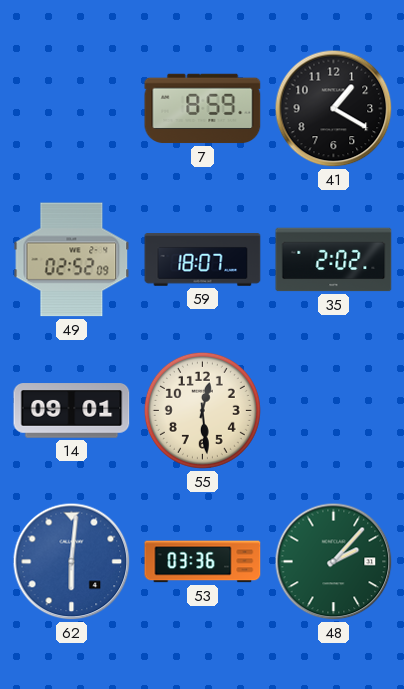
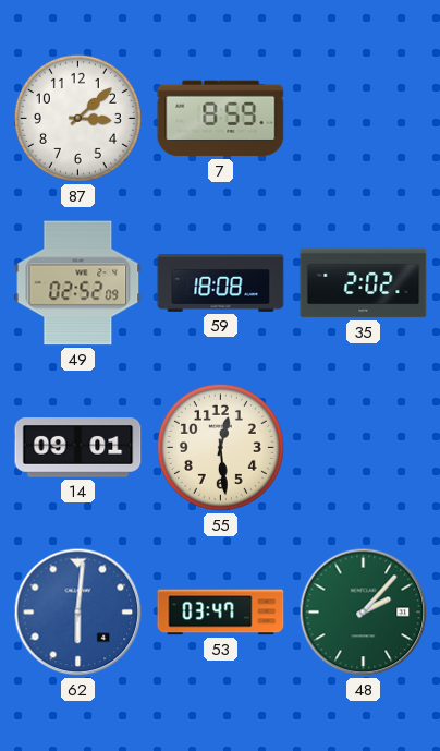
87: none -> 3:08
41: 1:20 -> none
59: 18:07 -> 18:08
53: 03:36 -> 03:47
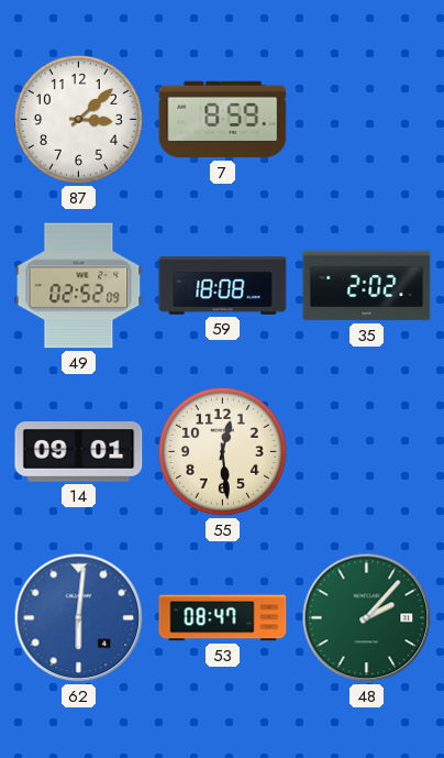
53: 03:47 -> 08:47
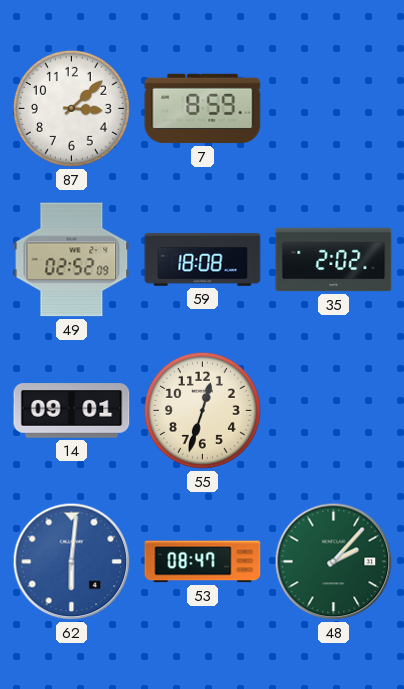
55: 12:29 -> 12:33
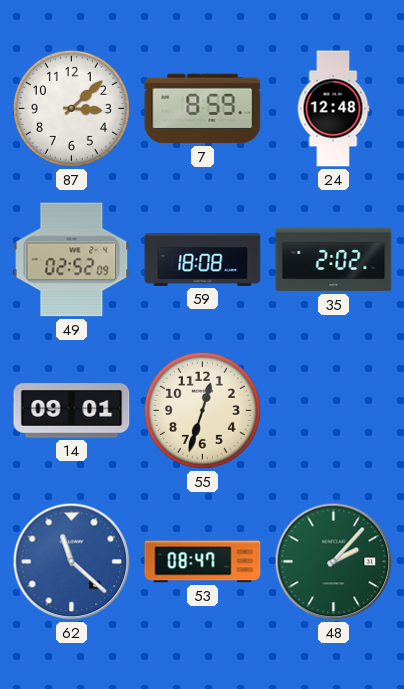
24: none -> 12:48
62: 6:01 -> 11:22
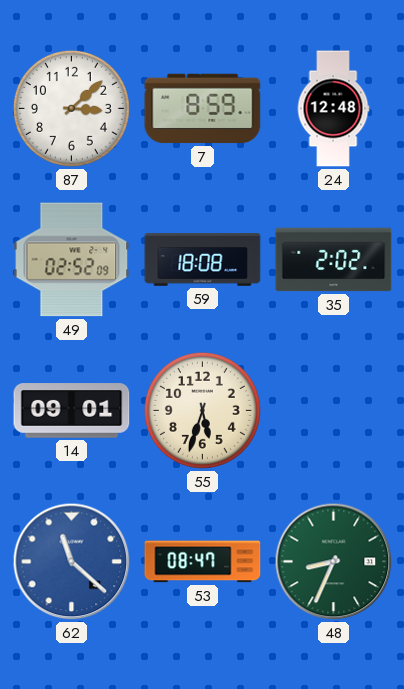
55: 12:33 -> 5:33
48: 2:07 -> 8:34
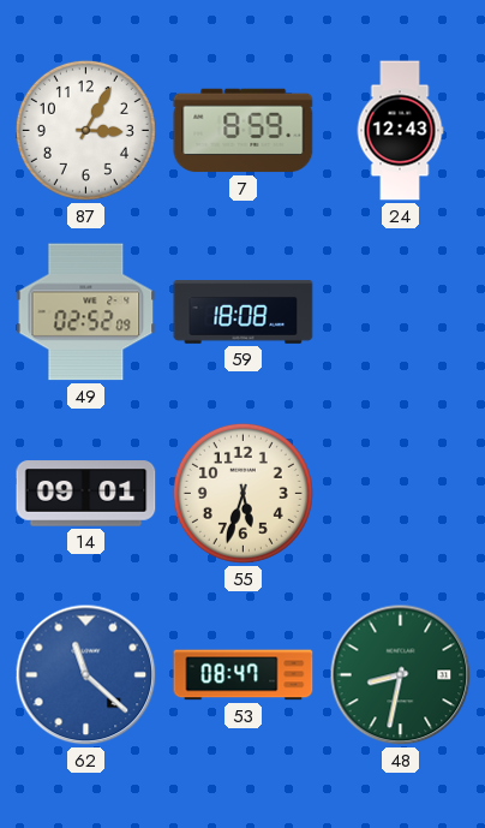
87: 3:08 -> 3:05
24: 12:48 -> 12:43
35: 2:02 -> none
48: 8:34 -> 8:32
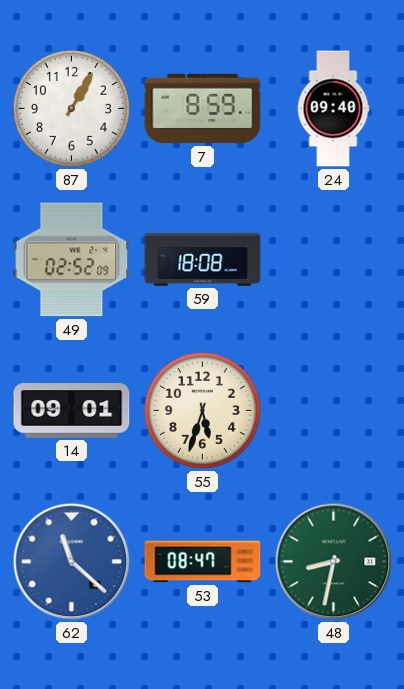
87: 3:05 -> 1:05
24: 12:43 -> 09:40
